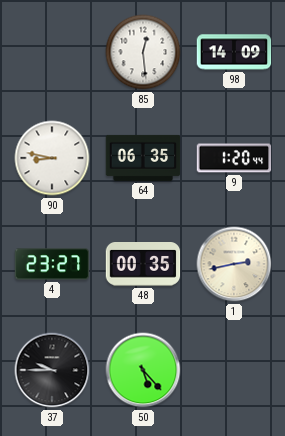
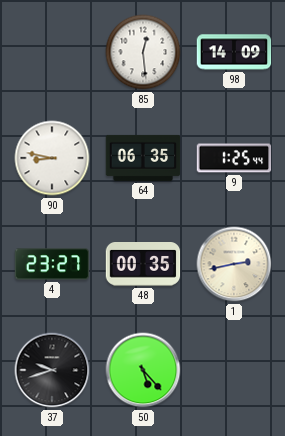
9: 1:20 -> 1:25
37: 9:45 -> 9:42
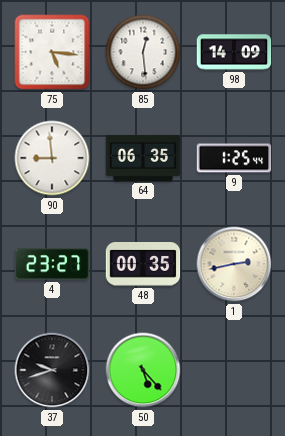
75: none -> 5:16
90: 8:47 -> 8:59
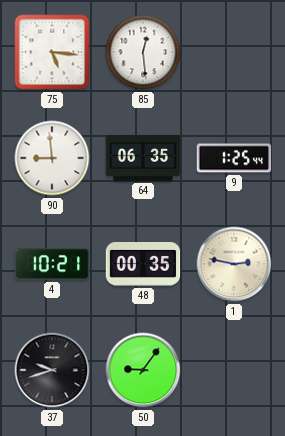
98: 14:09 -> none
4: 23:27 -> 10:21
1: 2:43 -> 2:47
50: 5:23 -> 9:06
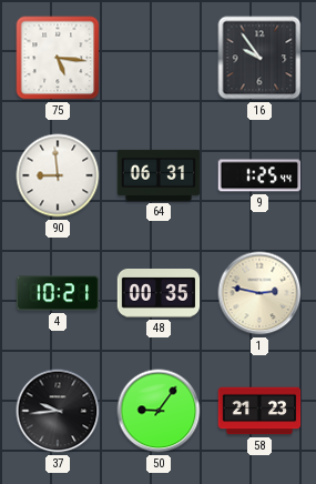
85: 12:29 -> none
16: none -> 9:54
64: 06:35 -> 06:31
37: 9:42 -> 9:44
58: none -> 21:23
